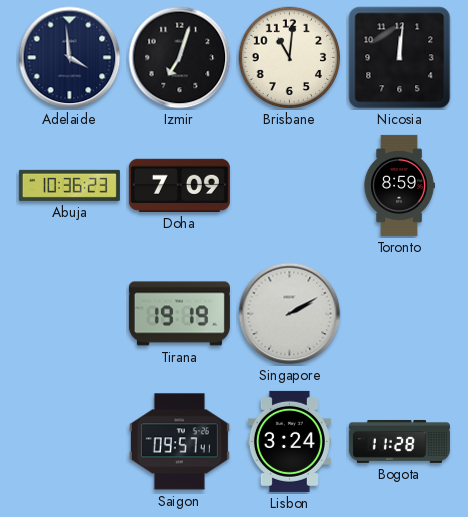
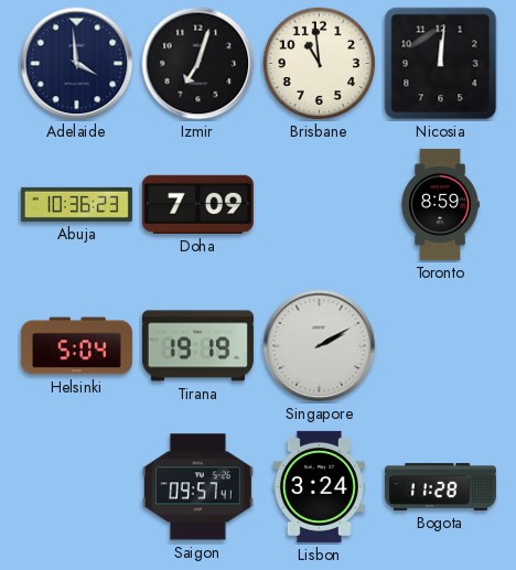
Brisbane: 11:01 -> 10:59
Helsinki: none -> 5:04
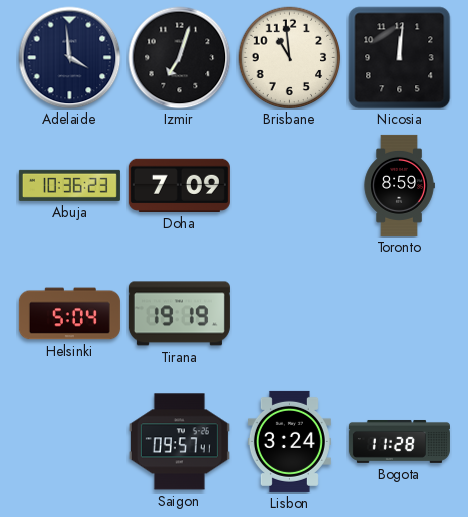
Singapore: 2:10 -> none
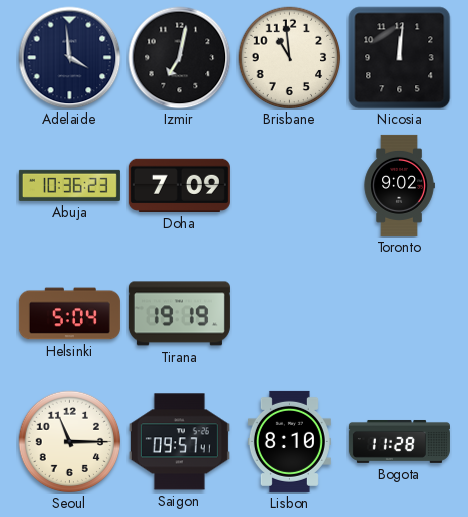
Izmir: 7:03 -> 7:02
Toronto: 8:59 -> 9:02
Seoul: none -> 11:15
Lisbon: 3:24 -> 8:10
